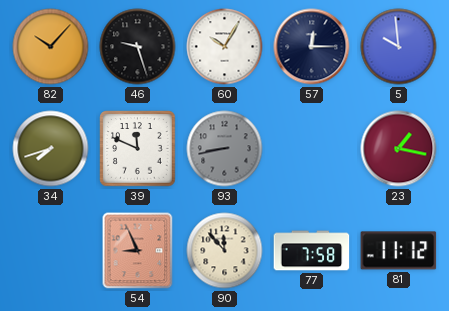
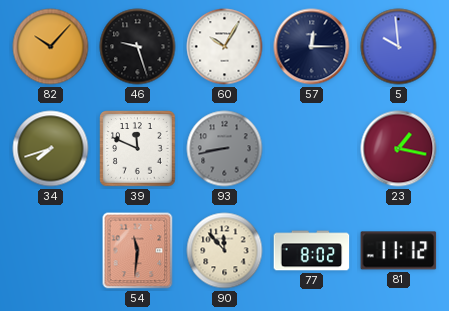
54: 8:56 -> 11:31
77: 7:58 -> 8:02
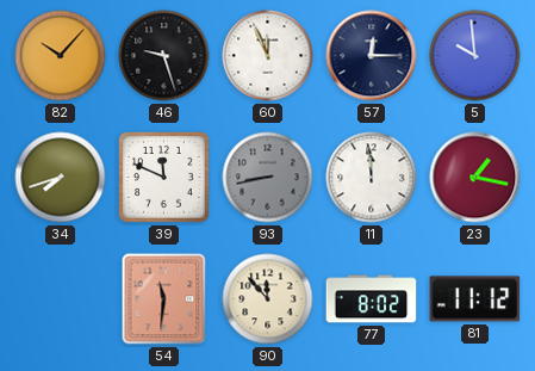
60: 10:05 -> 11:56
11: none -> 11:59
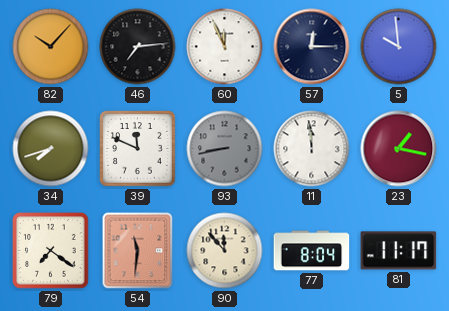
46: 9:27 -> 7:14
79: none -> 7:21
77: 8:02 -> 8:04
81: 11:12 -> 11:17
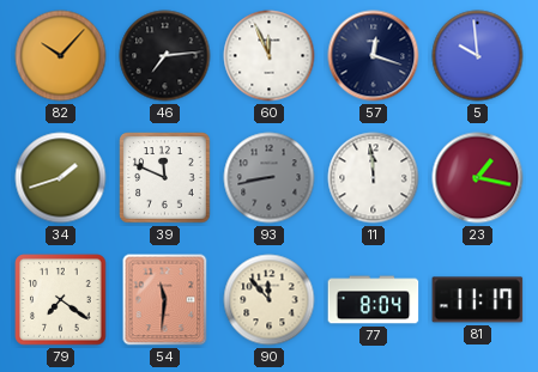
57: 12:15 -> 12:18
34: 7:42 -> 1:42
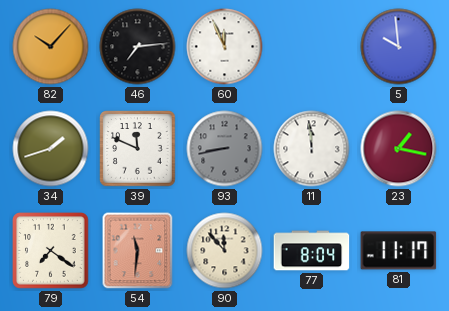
57: 12:18 -> none
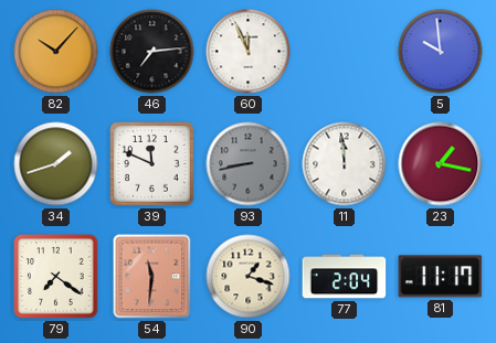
90: 11:53 -> 1:18
77: 8:04 -> 2:04
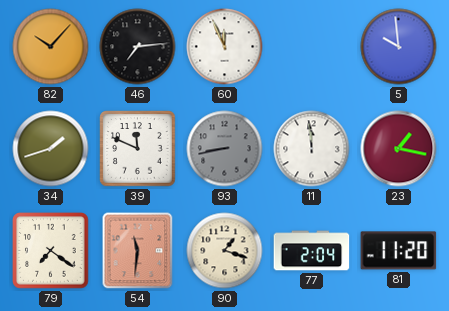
81: 11:17 -> 11:20
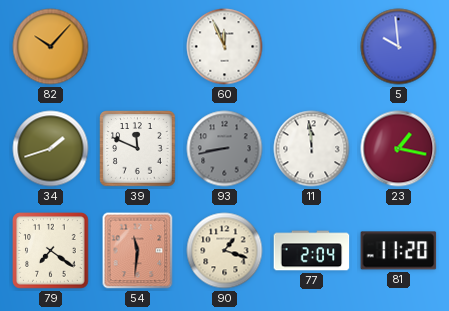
46: 7:14 -> none
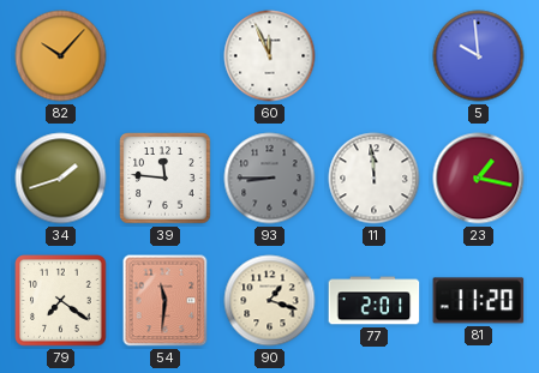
39: 11:49 -> 11:46
93: 8:43 -> 8:45
77: 2:04 -> 2:01
